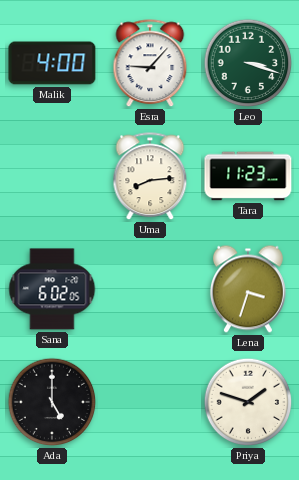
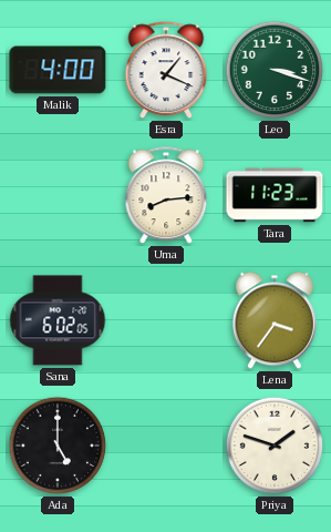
Esra: 9:07 -> 1:19
Lena: 3:33 -> 3:36
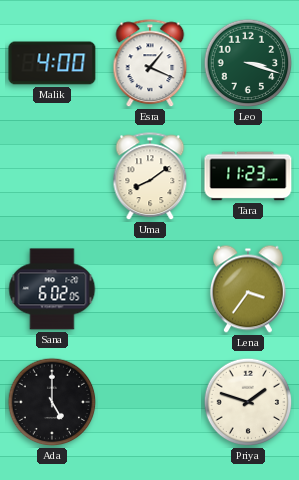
Uma: 8:14 -> 8:09
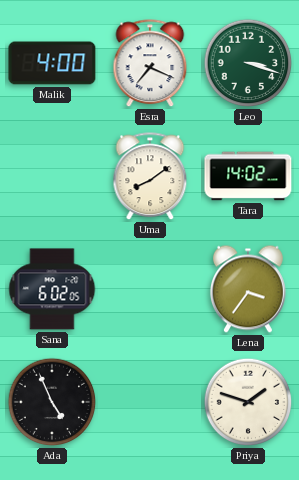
Esra: 1:19 -> 7:19
Tara: 11:23 -> 14:02
Ada: 5:00 -> 4:56
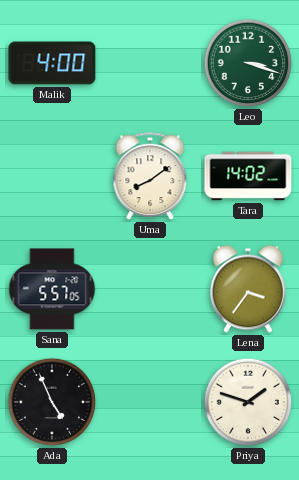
Esra: 7:19 -> none
Sana: 6:02 -> 5:57
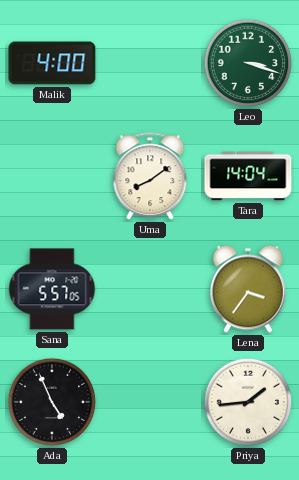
Tara: 14:02 -> 14:04
Priya: 1:48 -> 1:44
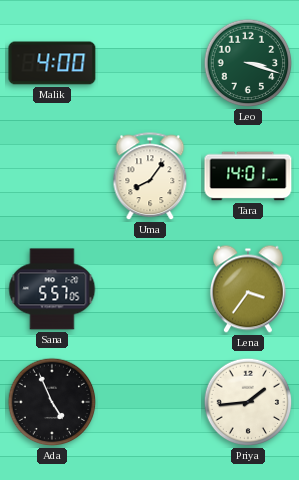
Uma: 8:09 -> 8:06
Tara: 14:04 -> 14:01
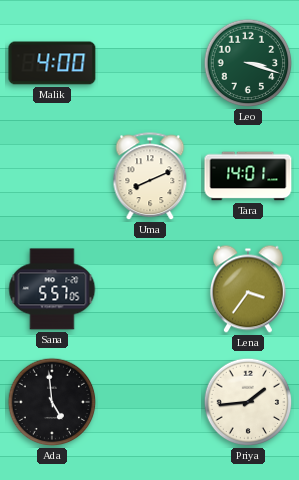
Uma: 8:06 -> 8:11
Ada: 4:56 -> 4:59
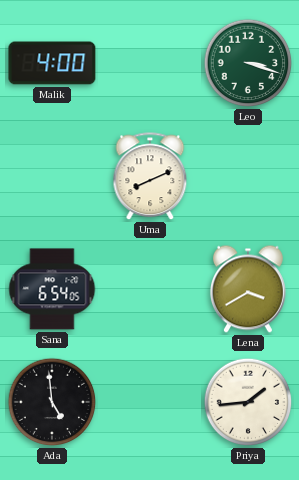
Tara: 14:01 -> none
Sana: 5:57 -> 6:54
Lena: 3:36 -> 3:40
